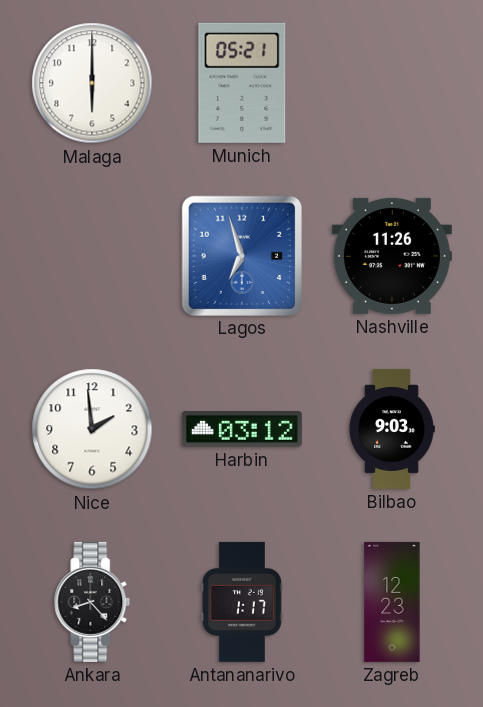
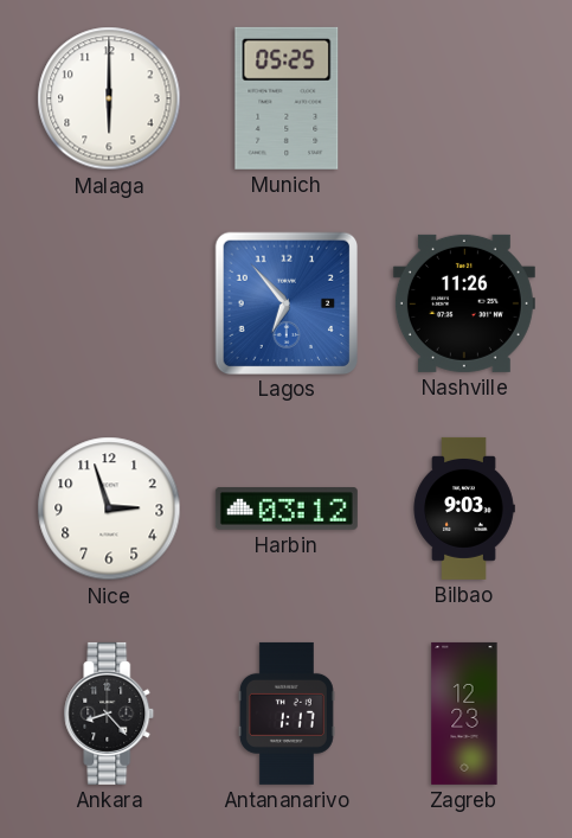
Munich: 05:21 -> 05:25
Lagos: 6:57 -> 6:53
Nice: 1:59 -> 2:57
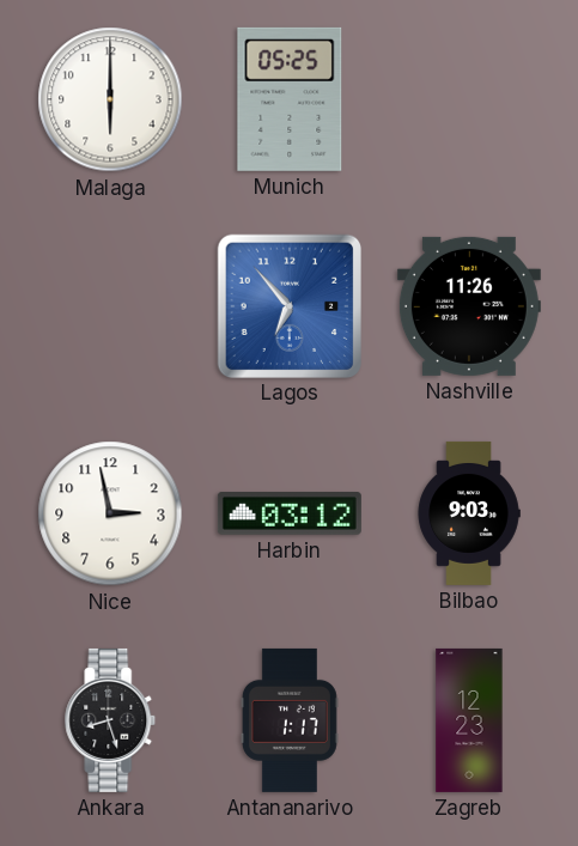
Nice: 2:57 -> 2:58
Ankara: 8:23 -> 8:27
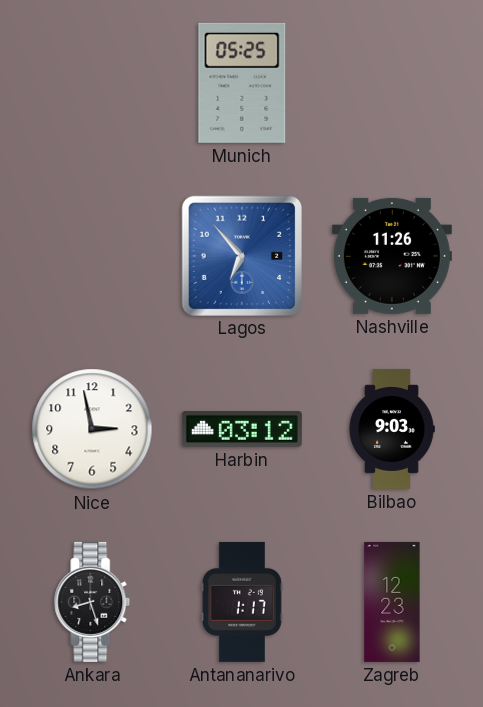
Malaga: 6:00 -> none
